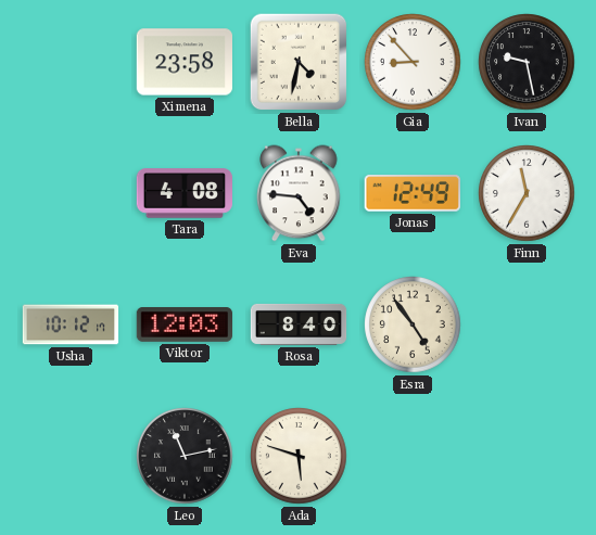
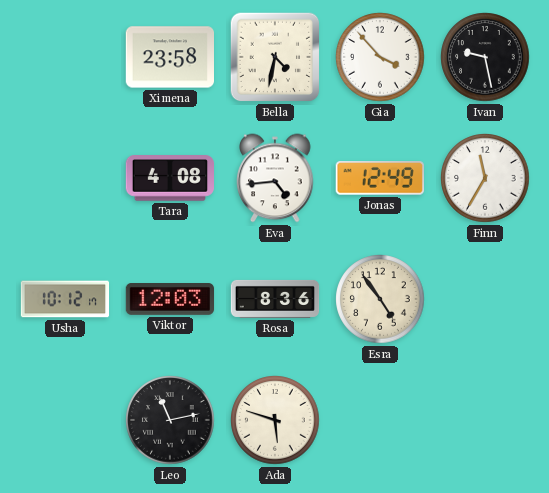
Gia: 8:53 -> 3:53
Eva: 4:46 -> 4:44
Rosa: 8:40 -> 8:36
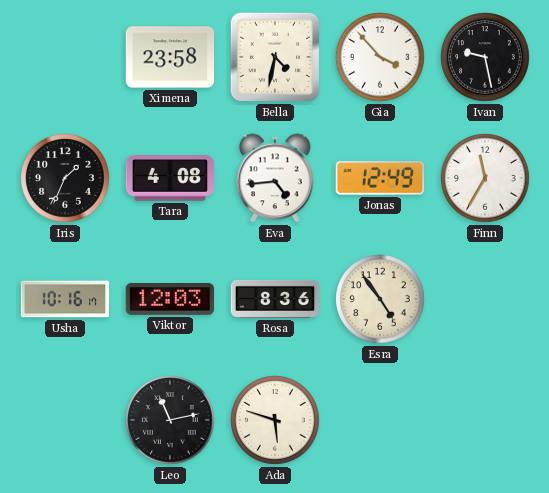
Iris: none -> 1:34
Usha: 10:12 -> 10:16
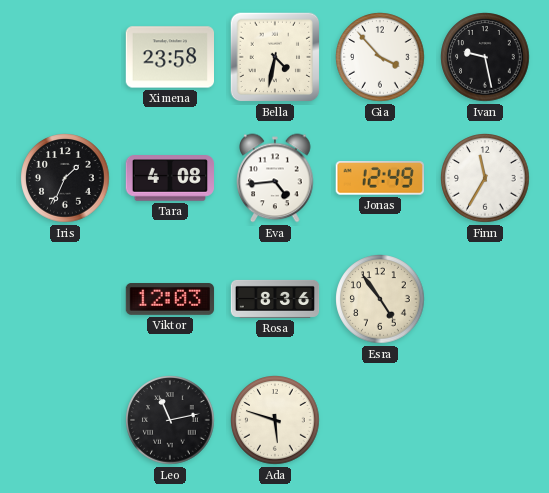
Usha: 10:16 -> none
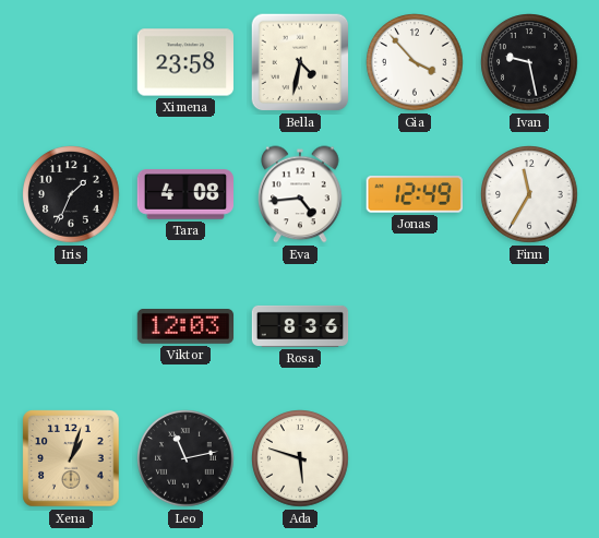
Esra: 4:54 -> none
Xena: none -> 1:03
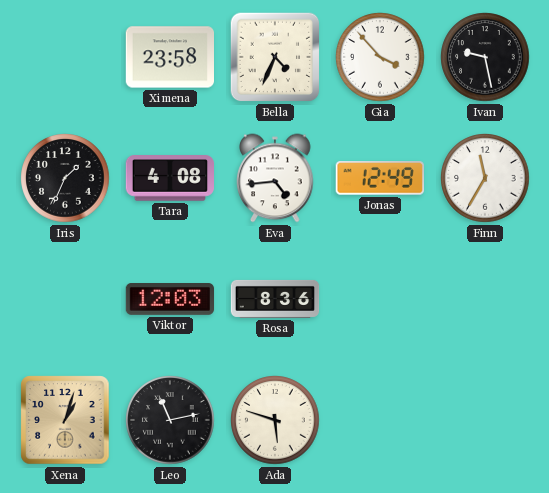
Bella: 4:32 -> 4:34
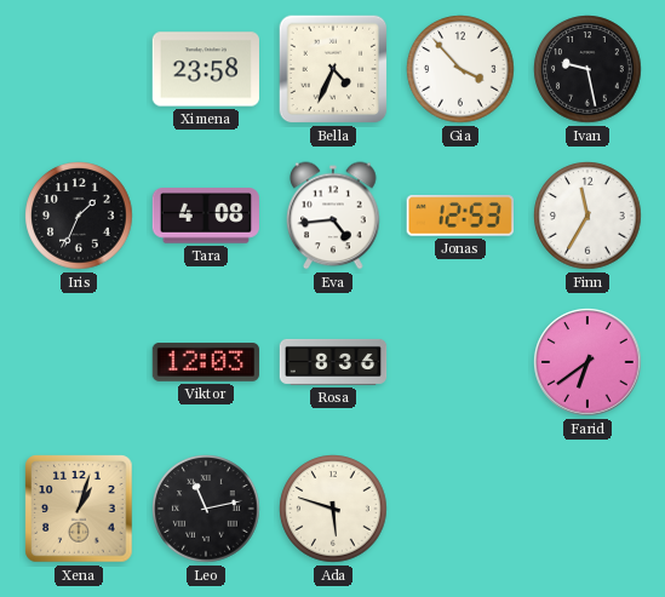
Jonas: 12:49 -> 12:53
Farid: none -> 6:39
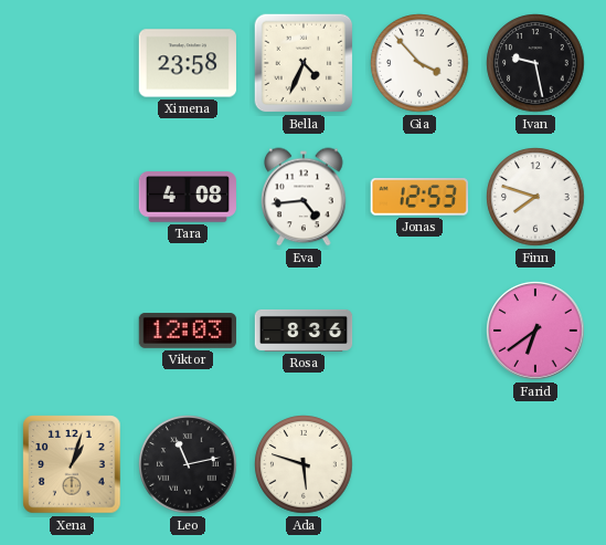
Iris: 1:34 -> none
Finn: 11:35 -> 7:48
